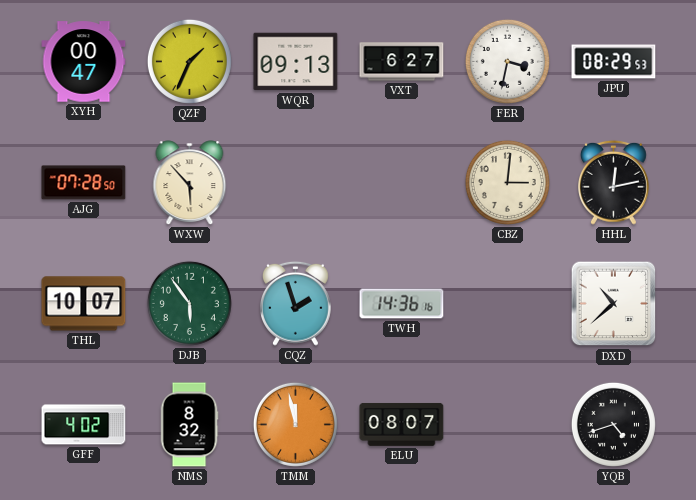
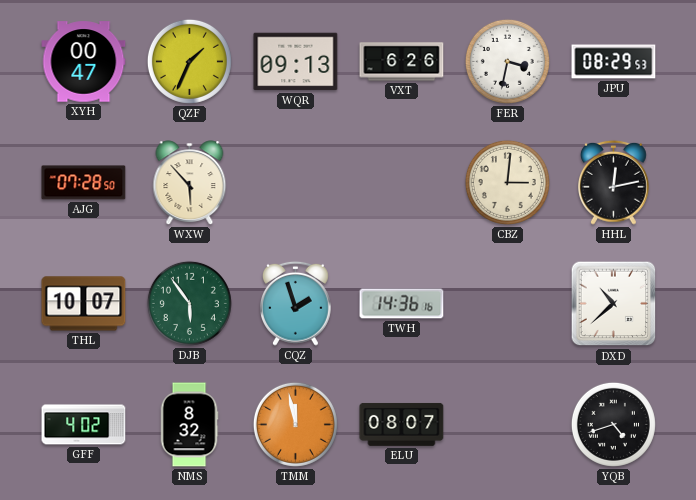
VXT: 6:27 -> 6:26
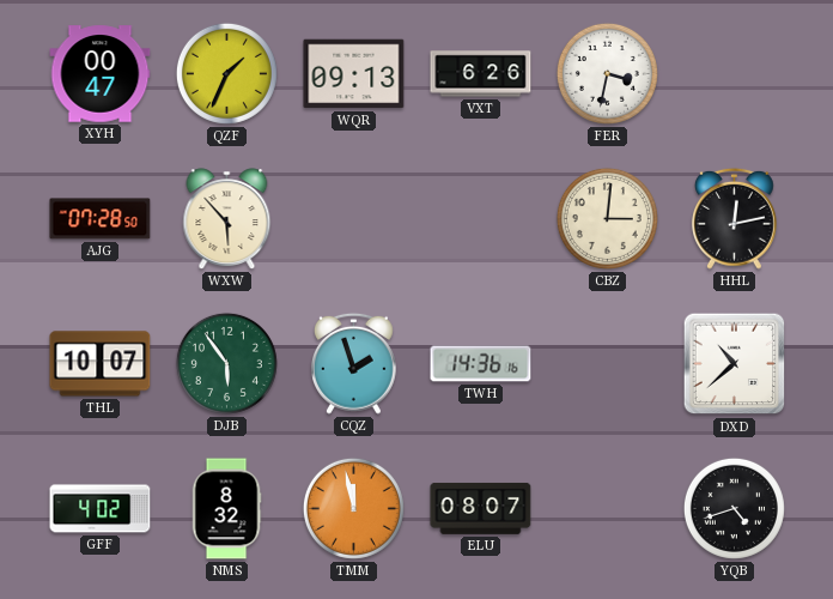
JPU: 08:29 -> none
